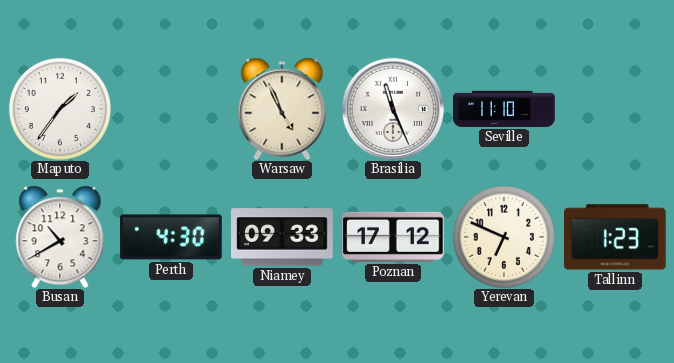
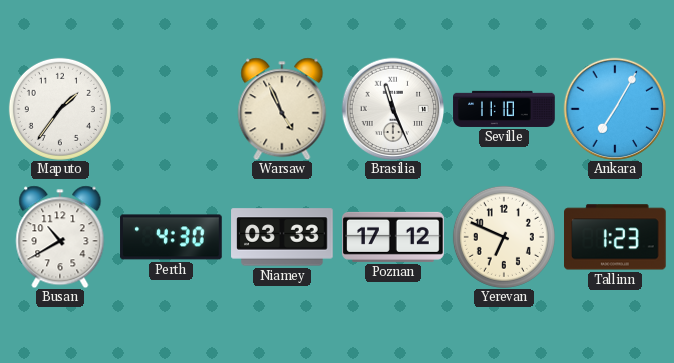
Ankara: none -> 7:05
Niamey: 09:33 -> 03:33
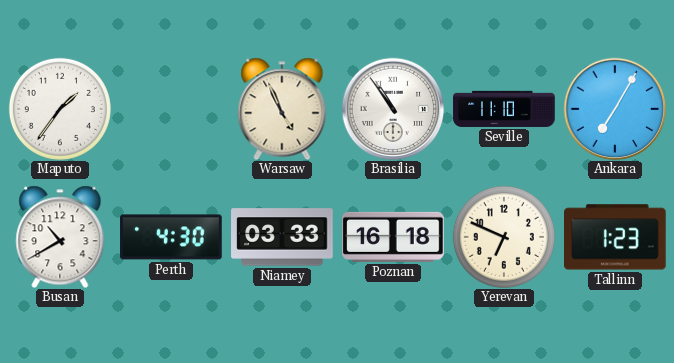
Brasilia: 11:26 -> 10:54
Poznan: 17:12 -> 16:18
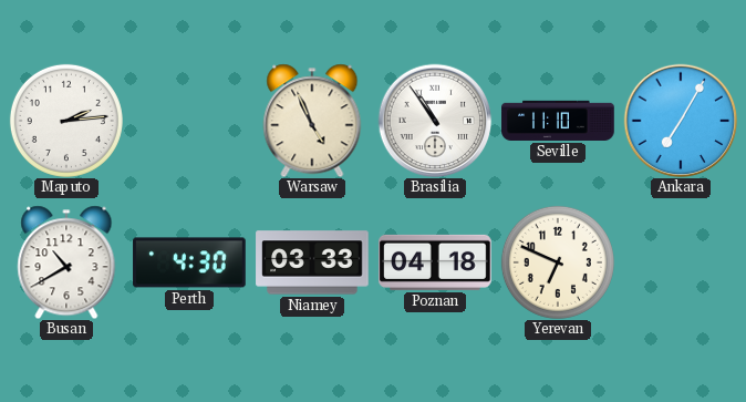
Maputo: 1:36 -> 2:14
Poznan: 16:18 -> 04:18
Tallinn: 1:23 -> none
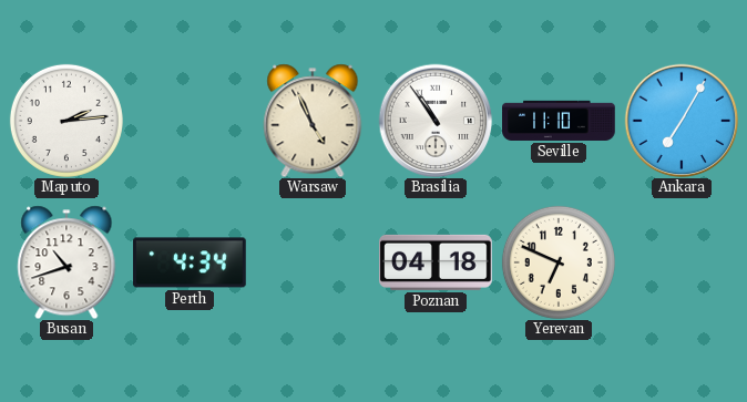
Busan: 10:40 -> 10:42
Perth: 4:30 -> 4:34
Niamey: 03:33 -> none
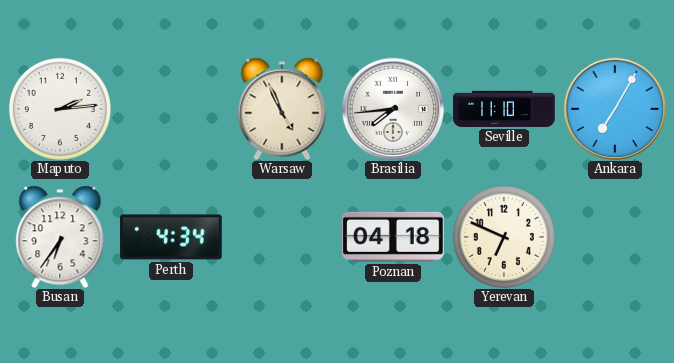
Brasilia: 10:54 -> 7:44
Busan: 10:42 -> 6:36
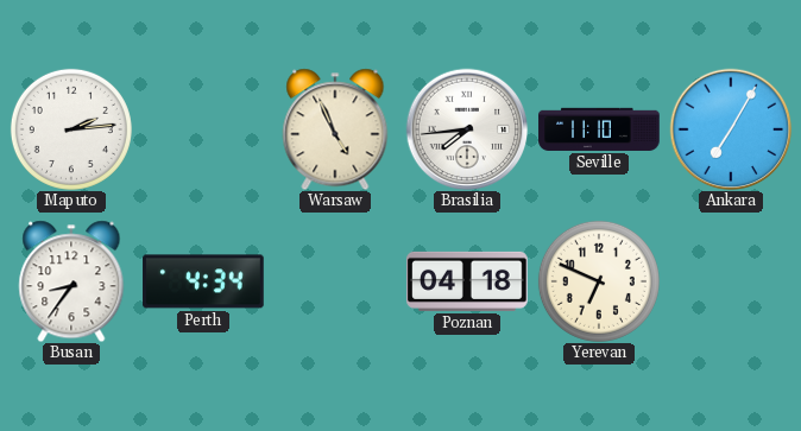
Busan: 6:36 -> 8:36
